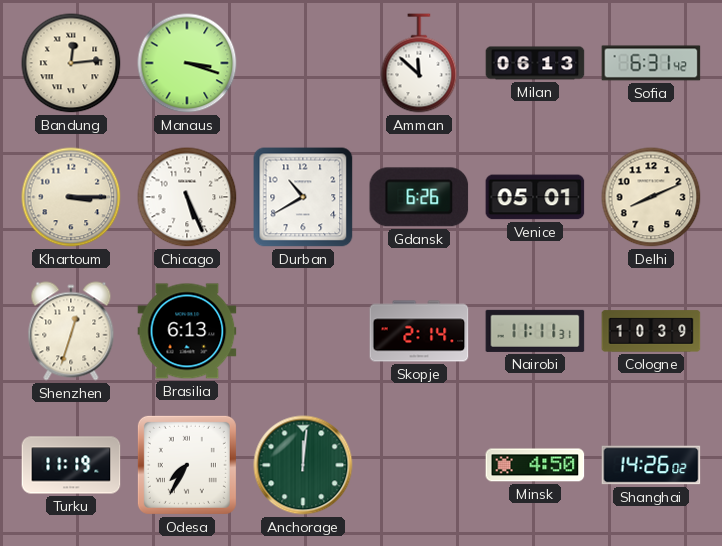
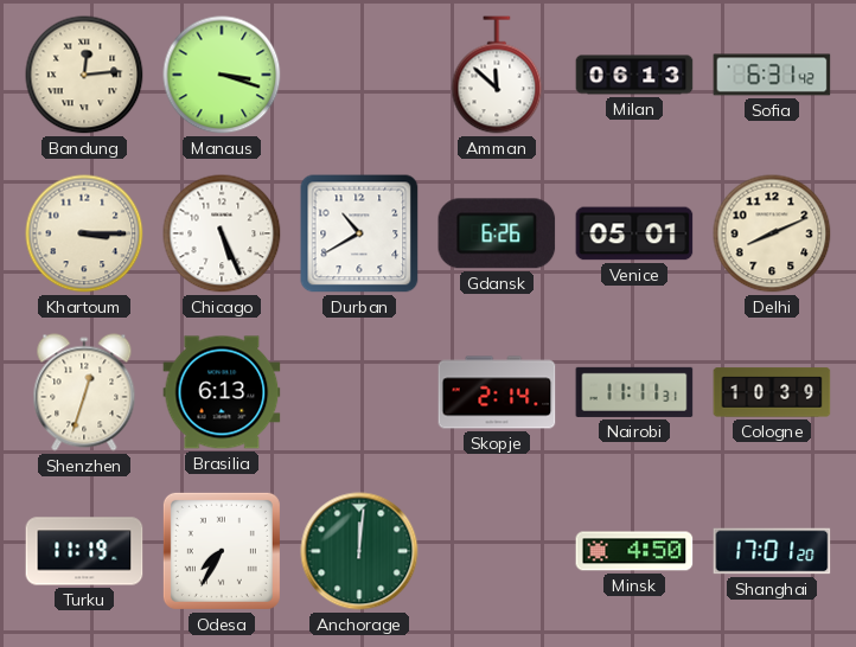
Shanghai: 14:26 -> 17:01
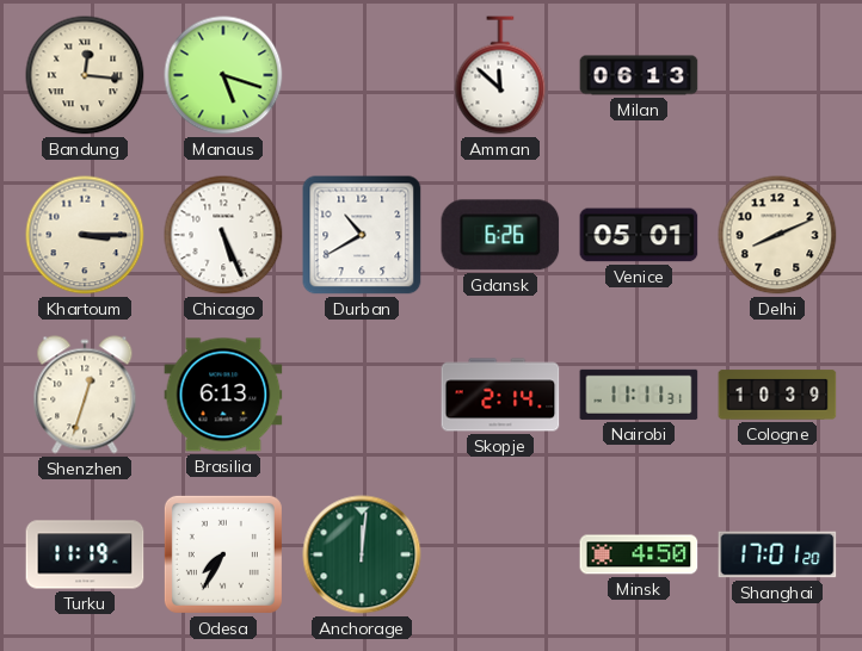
Bandung: 12:14 -> 12:16
Manaus: 3:18 -> 5:18
Sofia: 6:31 -> none
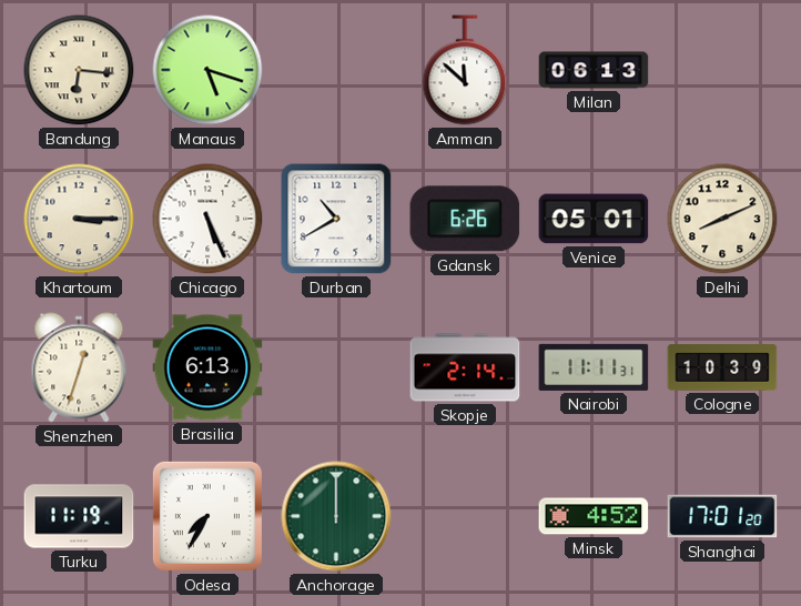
Bandung: 12:16 -> 6:16
Anchorage: 12:01 -> 12:00
Minsk: 4:50 -> 4:52
